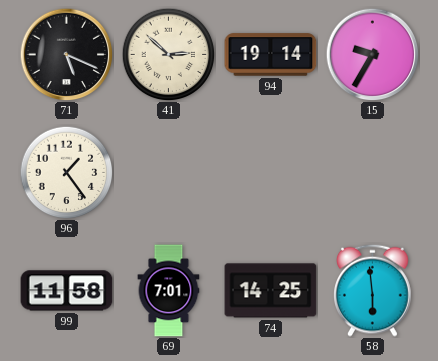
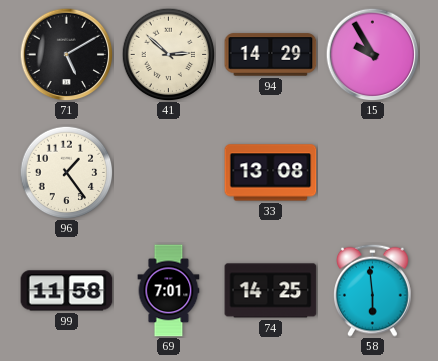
71: 5:19 -> 5:10
94: 19:14 -> 14:29
15: 9:35 -> 9:55
33: none -> 13:08
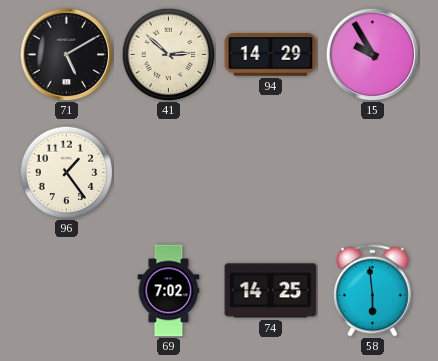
33: 13:08 -> none
99: 11:58 -> none
69: 7:01 -> 7:02
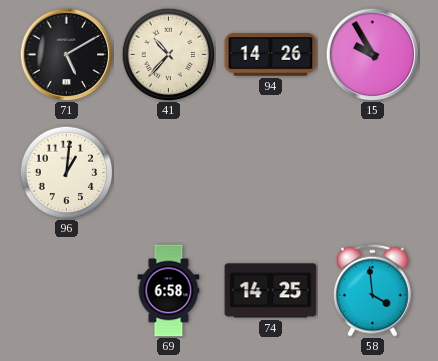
41: 2:52 -> 10:37
94: 14:29 -> 14:26
96: 1:24 -> 1:01
69: 7:02 -> 6:58
58: 5:59 -> 3:59
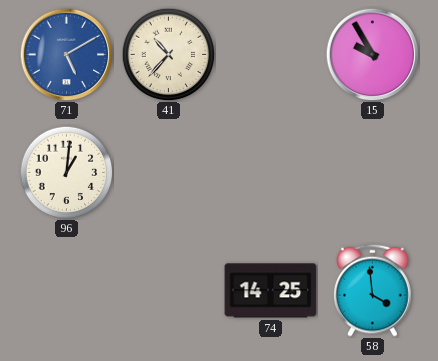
71 dial: black -> blue
94: 14:26 -> none
69: 6:58 -> none
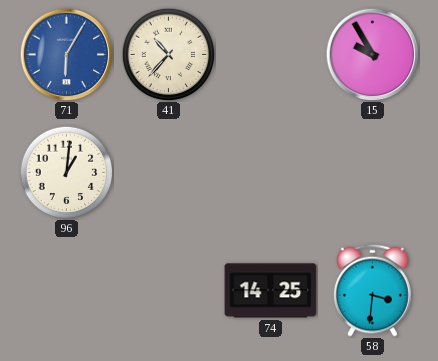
71: 5:10 -> 6:05
58: 3:59 -> 3:31
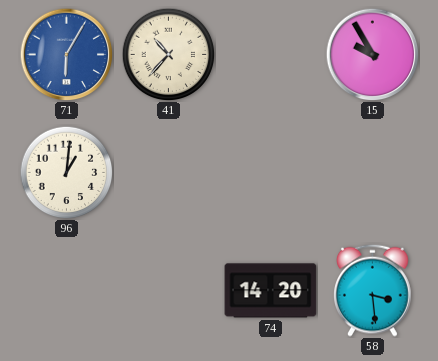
74: 14:25 -> 14:20
58: 3:31 -> 3:29
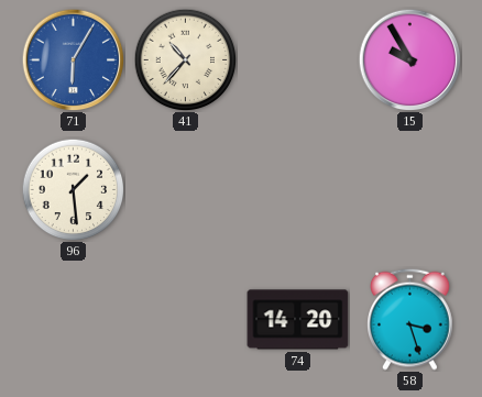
96: 1:01 -> 1:29
58: 3:29 -> 3:27
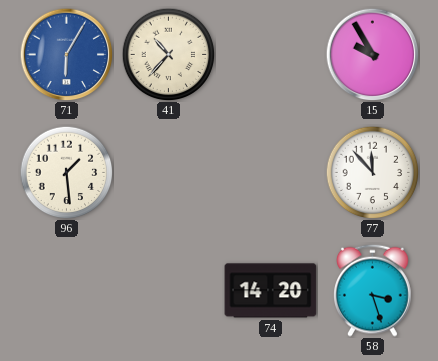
77: none -> 11:53
